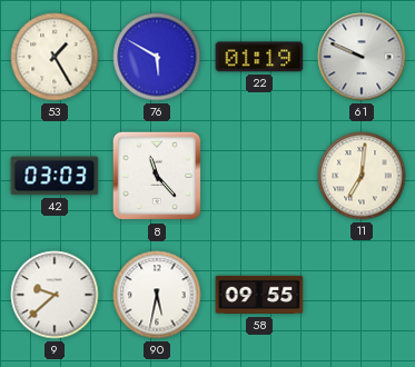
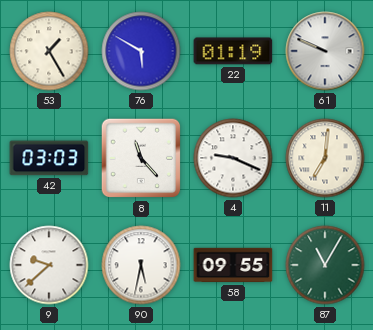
4: none -> 9:19
87: none -> 11:05
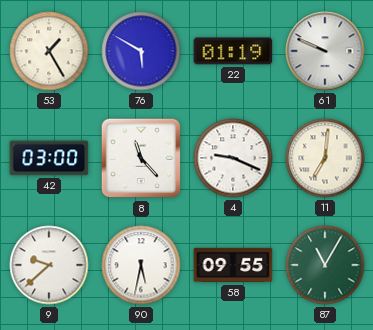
42: 03:03 -> 03:00
